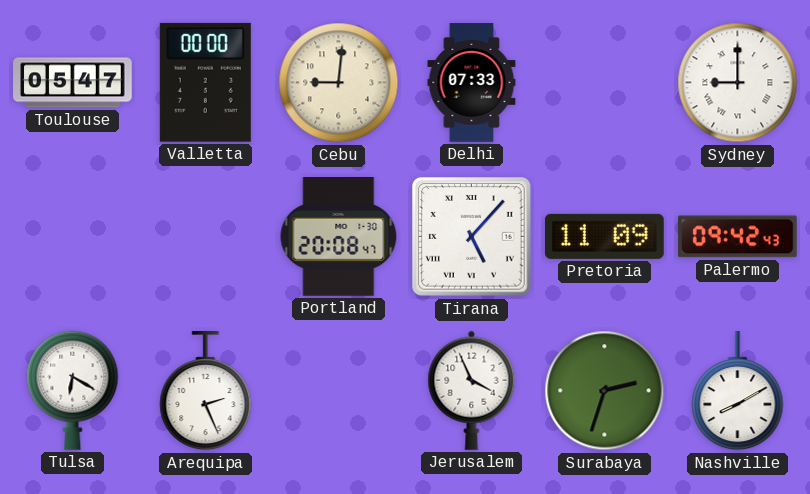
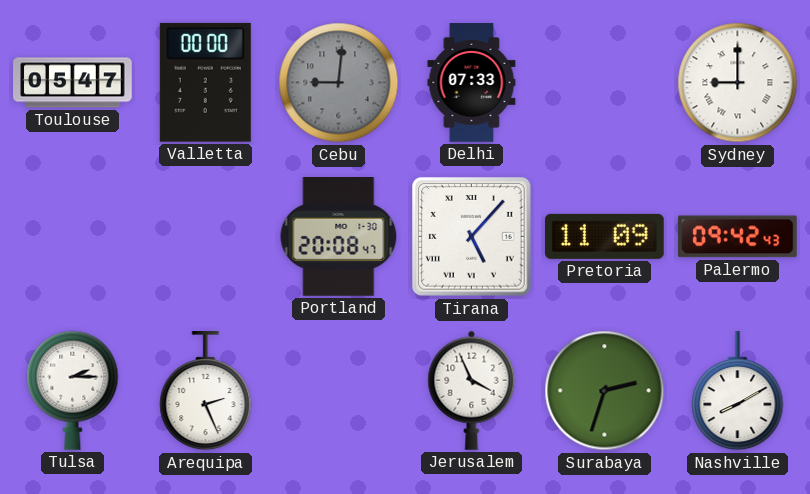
Cebu dial: cream -> grey
Tulsa: 6:20 -> 2:15
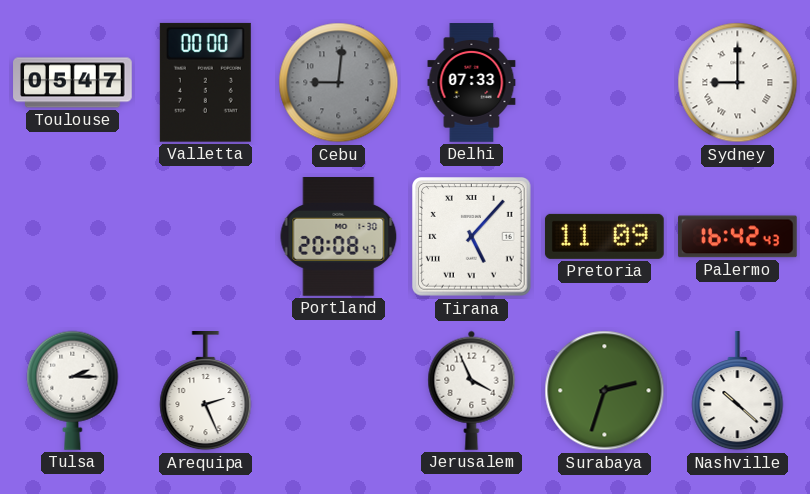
Palermo: 09:42 -> 16:42
Nashville: 8:10 -> 10:22
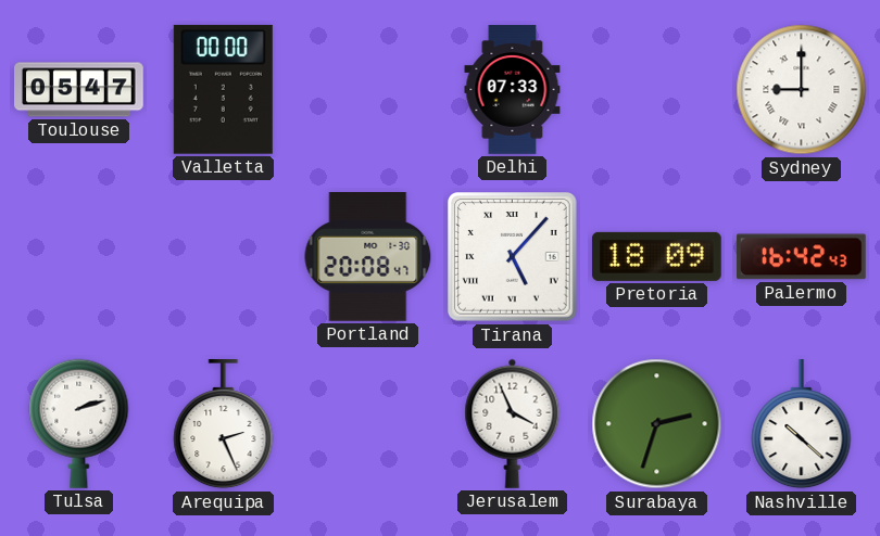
Cebu: 9:01 -> none
Pretoria: 11:09 -> 18:09
Tulsa: 2:15 -> 2:12
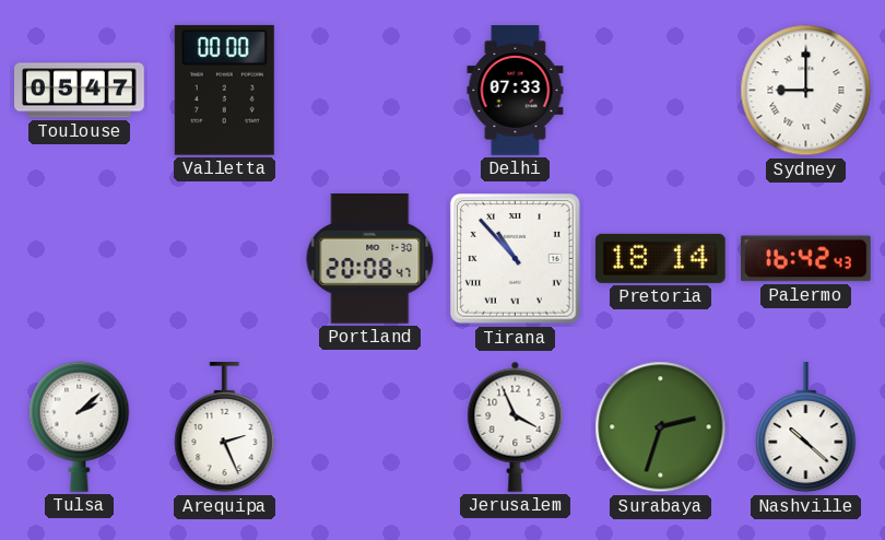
Tirana: 5:07 -> 10:53
Pretoria: 18:09 -> 18:14
Tulsa: 2:12 -> 2:08
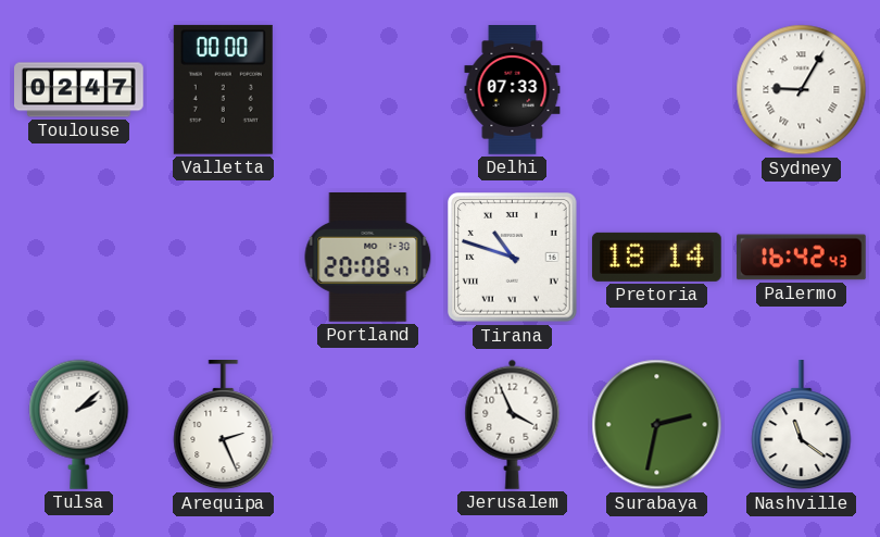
Toulouse: 05:47 -> 02:47
Sydney: 9:00 -> 9:05
Tirana: 10:53 -> 10:48
Surabaya: 2:33 -> 2:32
Nashville: 10:22 -> 11:21
